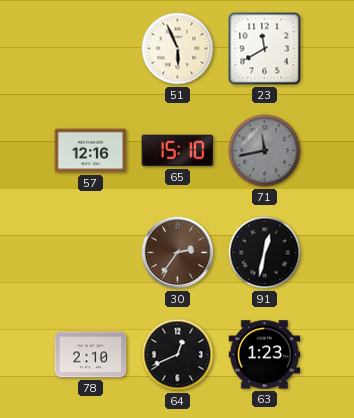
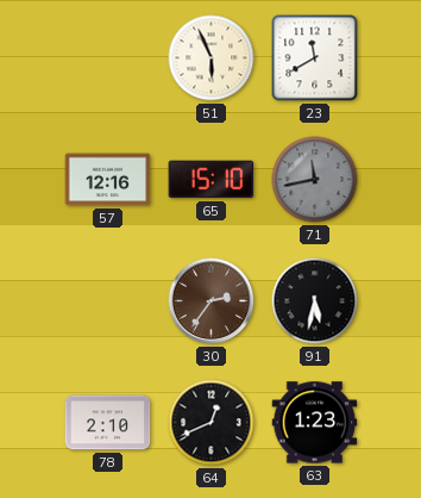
91: 12:32 -> 5:32
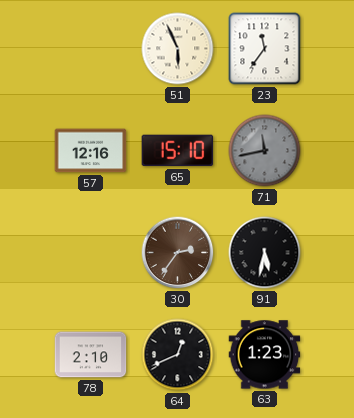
23: 11:40 -> 11:36
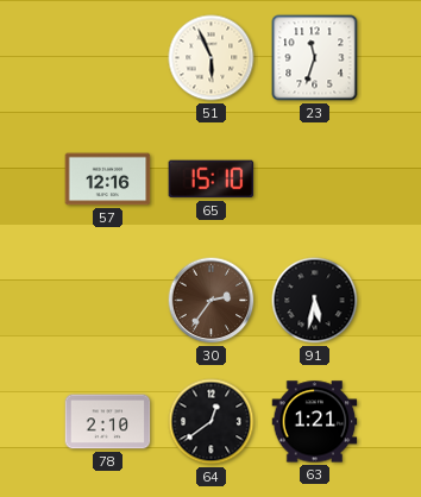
23: 11:36 -> 11:33
71: 11:43 -> none
64: 12:41 -> 12:39
63: 1:23 -> 1:21
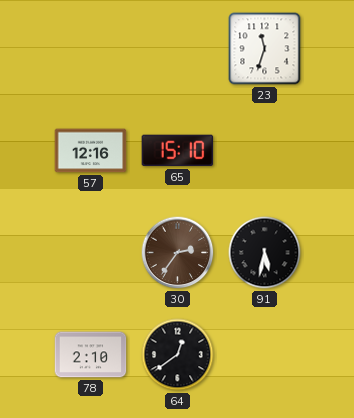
51: 5:56 -> none
63: 1:21 -> none
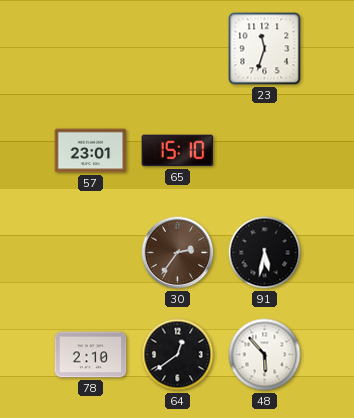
57: 12:16 -> 23:01
48: none -> 5:53
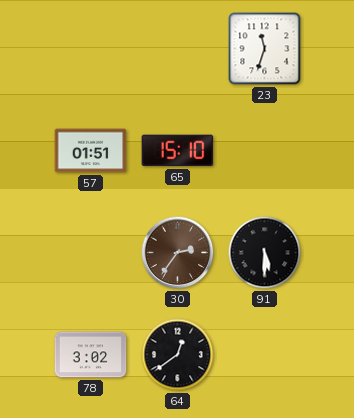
57: 23:01 -> 01:51
91: 5:32 -> 5:30
78: 2:10 -> 3:02
48: 5:53 -> none
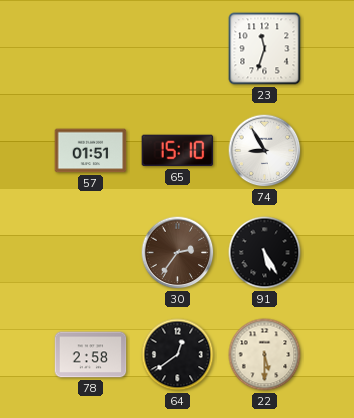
74: none -> 8:55
91: 5:30 -> 5:25
78: 3:02 -> 2:58
22: none -> 5:30
